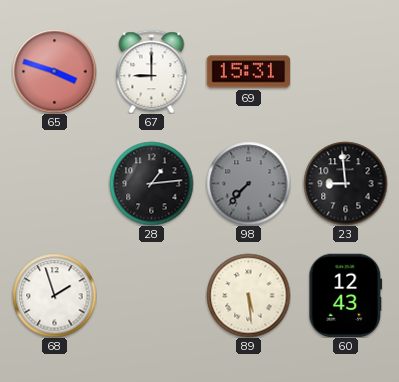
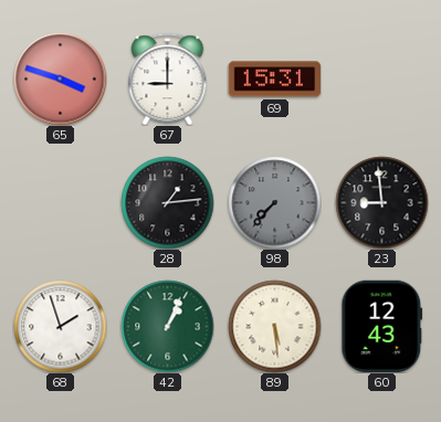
42: none -> 1:04
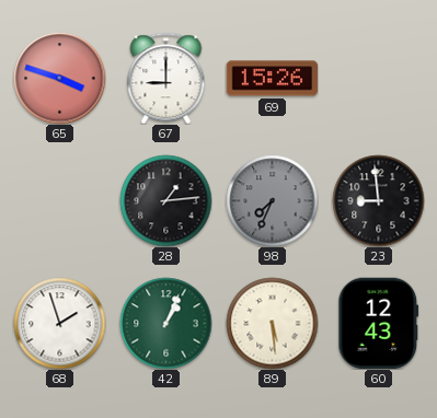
69: 15:31 -> 15:26
98: 7:37 -> 7:34
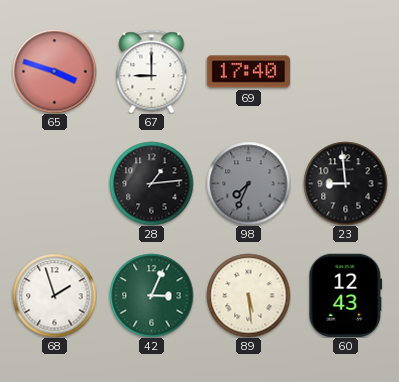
69: 15:26 -> 17:40
42: 1:04 -> 3:04
